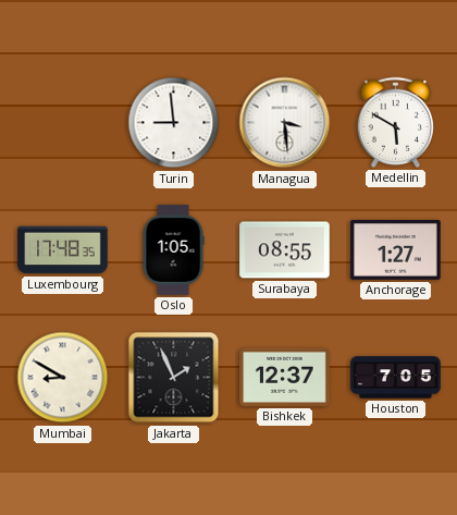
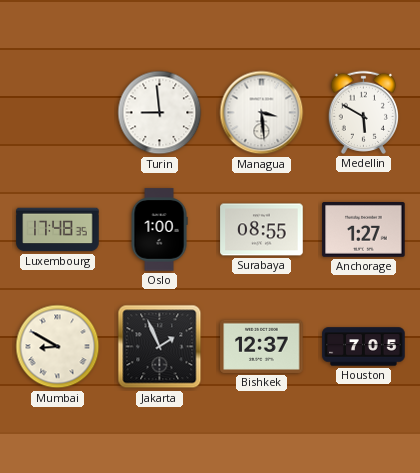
Oslo: 1:05 -> 1:00
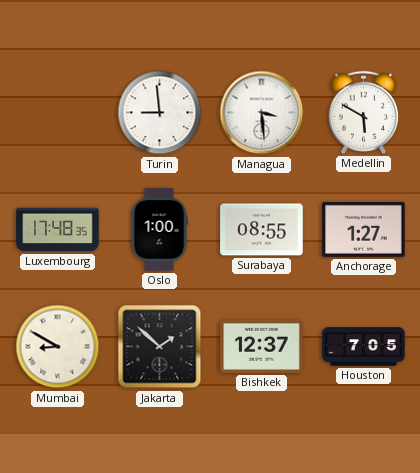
Jakarta: 1:56 -> 1:52
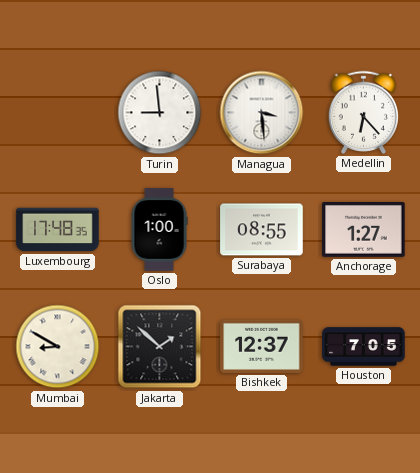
Medellin: 5:50 -> 6:23
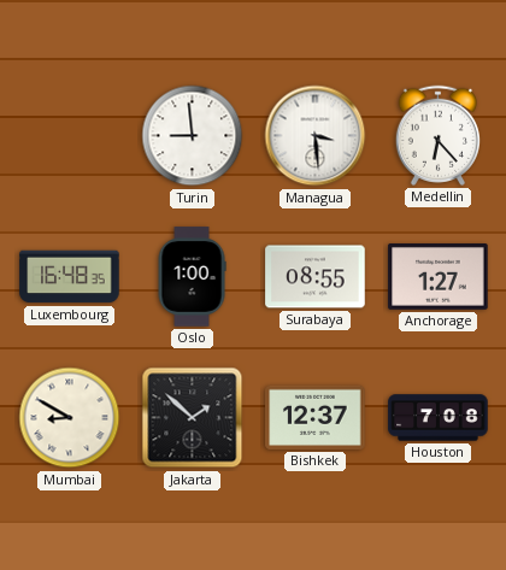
Luxembourg: 17:48 -> 16:48
Houston: 7:05 -> 7:08
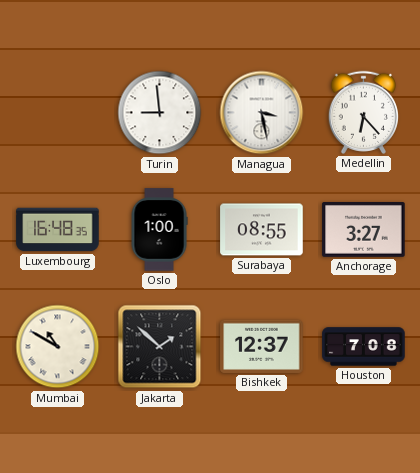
Managua: 3:29 -> 3:28
Anchorage: 1:27 -> 3:27
Mumbai: 8:50 -> 10:50
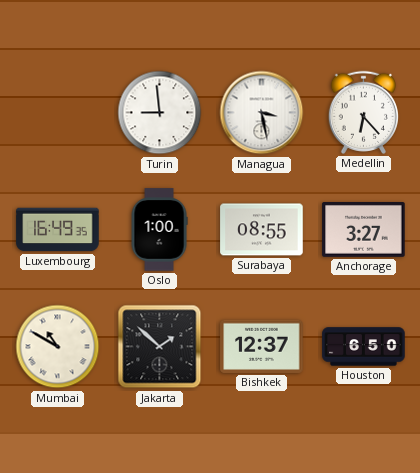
Luxembourg: 16:48 -> 16:49
Houston: 7:08 -> 6:50
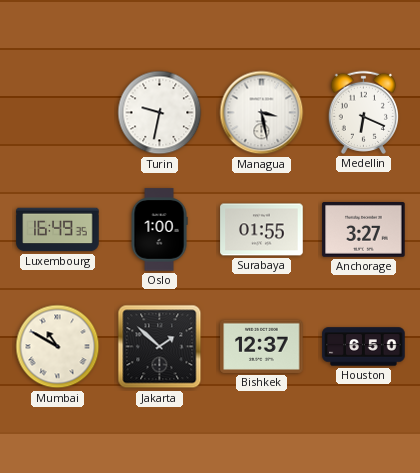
Turin: 8:59 -> 9:32
Medellin: 6:23 -> 6:19
Surabaya: 08:55 -> 01:55
